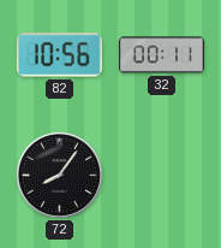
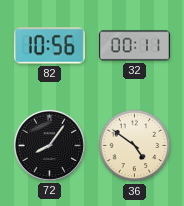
36: none -> 4:51
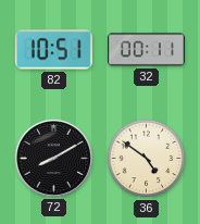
82: 10:56 -> 10:51
72: 8:06 -> 8:10
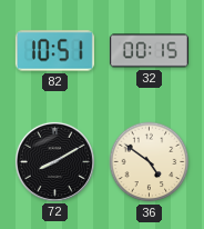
32: 00:11 -> 00:15
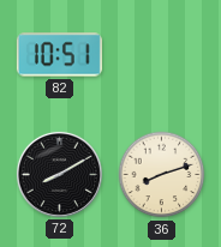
32: 00:15 -> none
36: 4:51 -> 8:12
